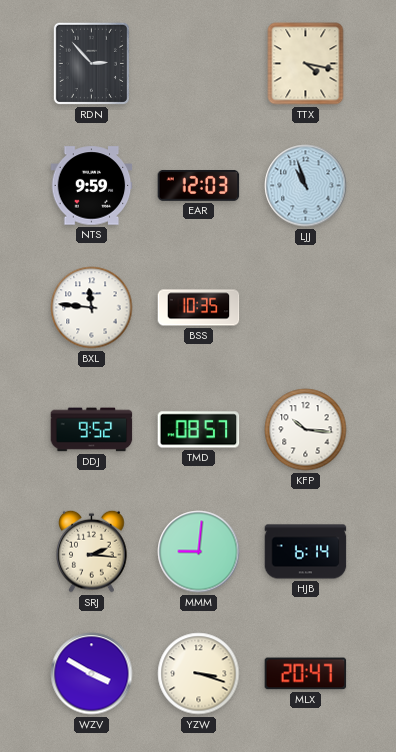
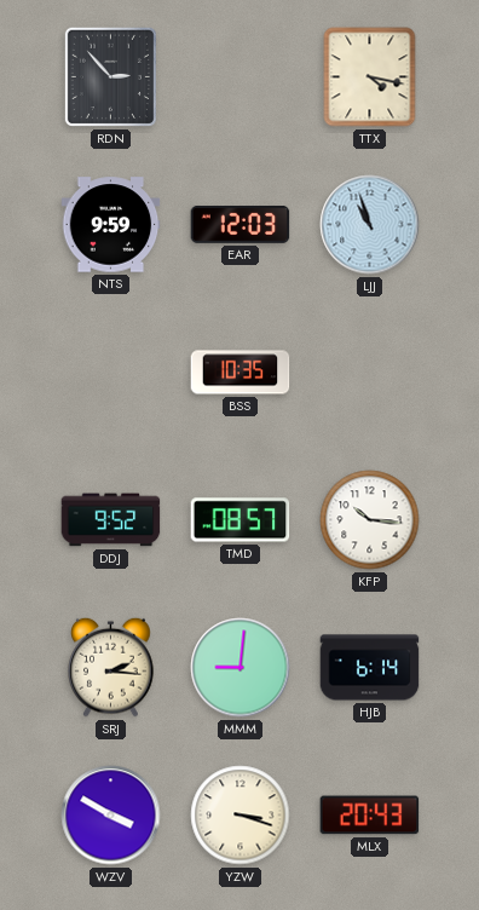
BXL: 11:46 -> none
MLX: 20:47 -> 20:43
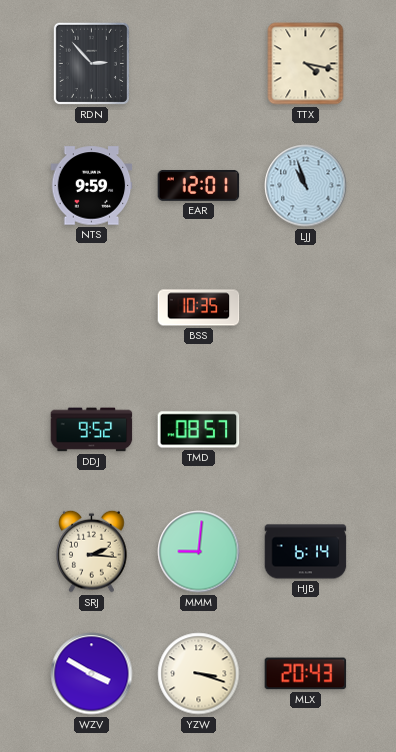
EAR: 12:03 -> 12:01
KFP: 10:16 -> none
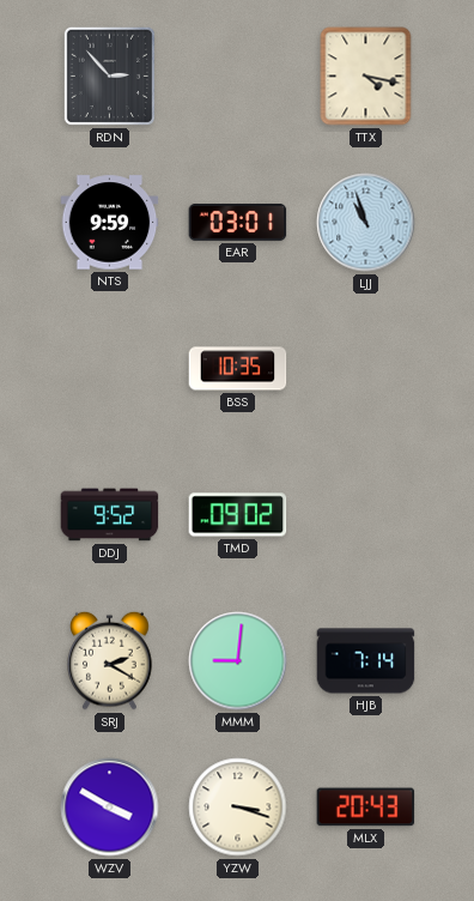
EAR: 12:01 -> 03:01
TMD: 08:57 -> 09:02
SRJ: 2:16 -> 2:20
HJB: 6:14 -> 7:14
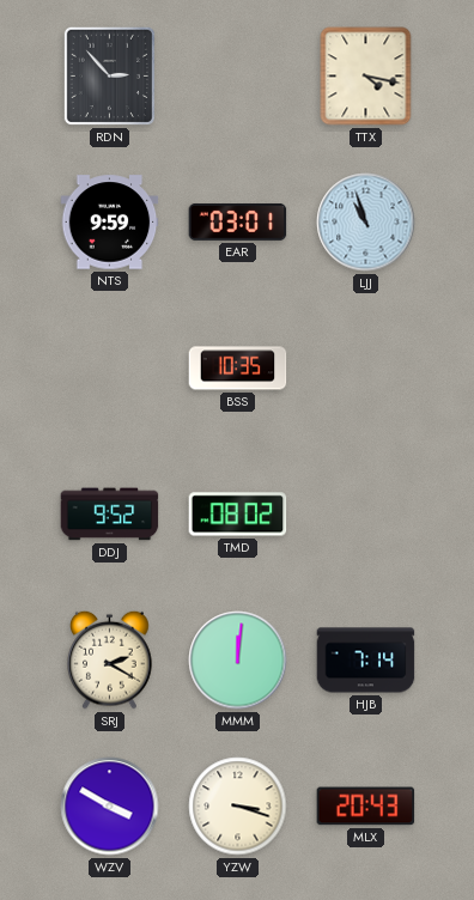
TMD: 09:02 -> 08:02
MMM: 9:01 -> 12:01
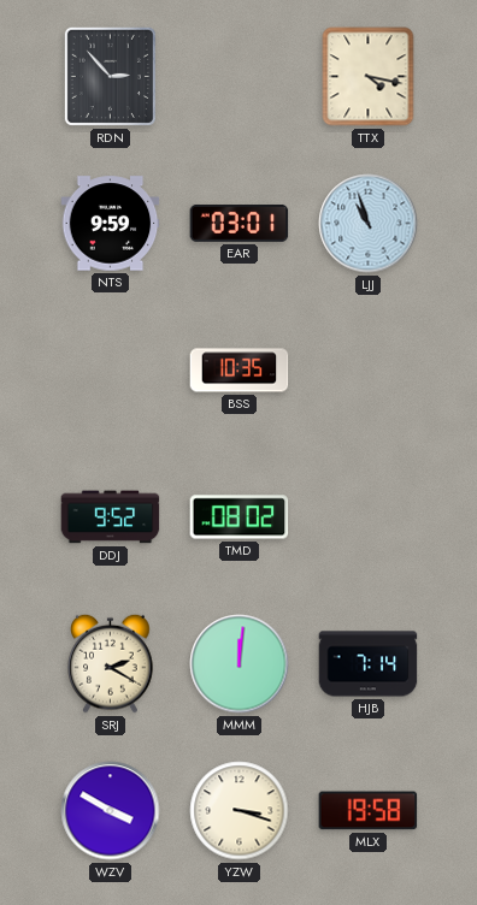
MLX: 20:43 -> 19:58
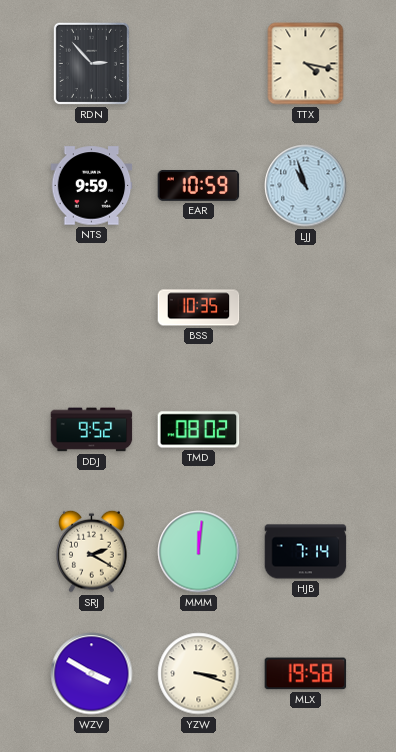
EAR: 03:01 -> 10:59
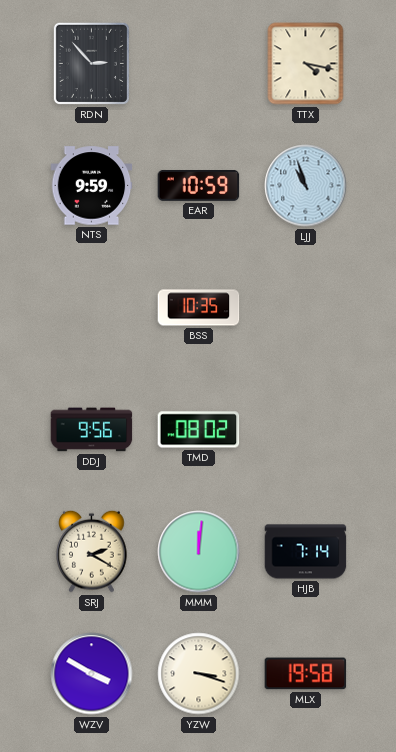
DDJ: 9:52 -> 9:56
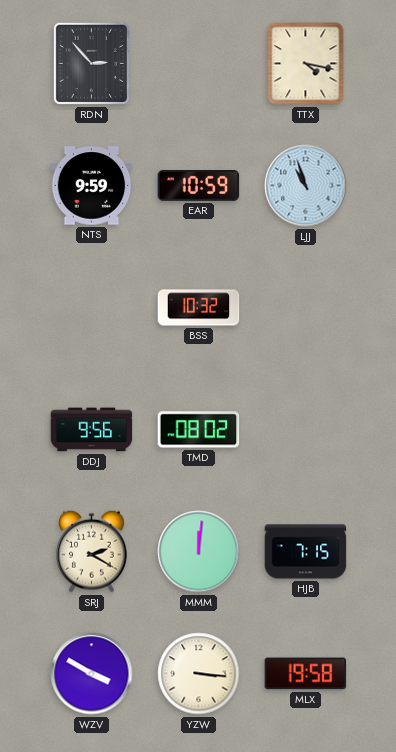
BSS: 10:35 -> 10:32
HJB: 7:14 -> 7:15
YZW: 3:18 -> 3:16
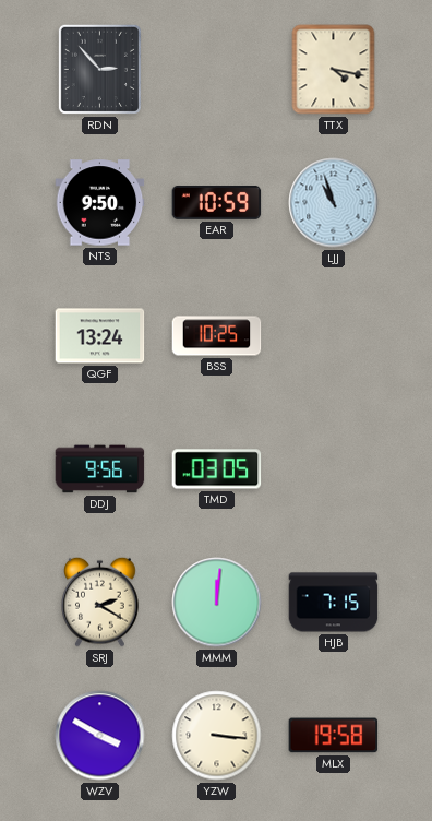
NTS: 9:59 -> 9:50
QGF: none -> 13:24
BSS: 10:32 -> 10:25
TMD: 08:02 -> 03:05
